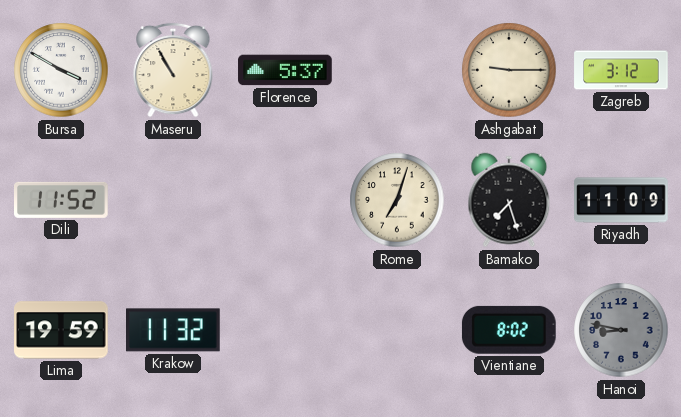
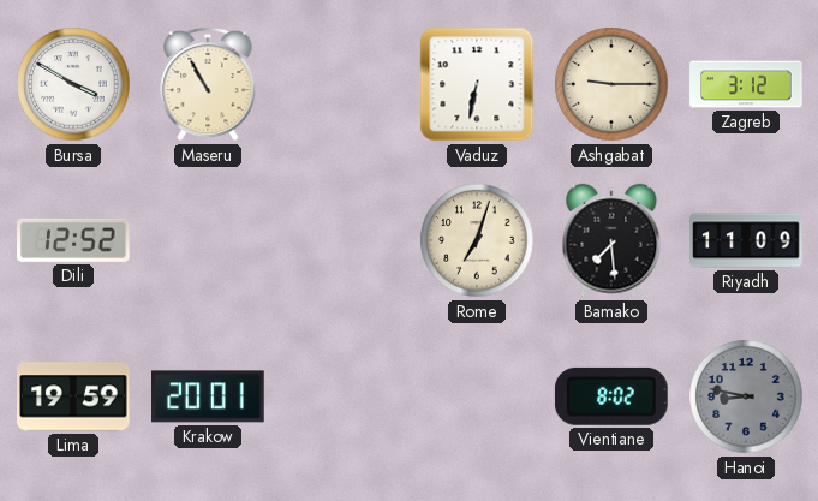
Florence: 5:37 -> none
Vaduz: none -> 6:32
Dili: 11:52 -> 12:52
Bamako: 7:27 -> 7:29
Krakow: 11:32 -> 20:01
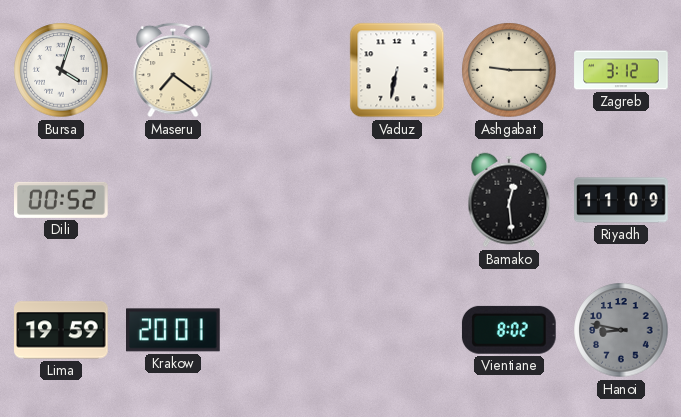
Bursa: 3:50 -> 4:03
Maseru: 10:55 -> 7:21
Dili: 12:52 -> 00:52
Rome: 7:03 -> none
Bamako: 7:29 -> 12:29
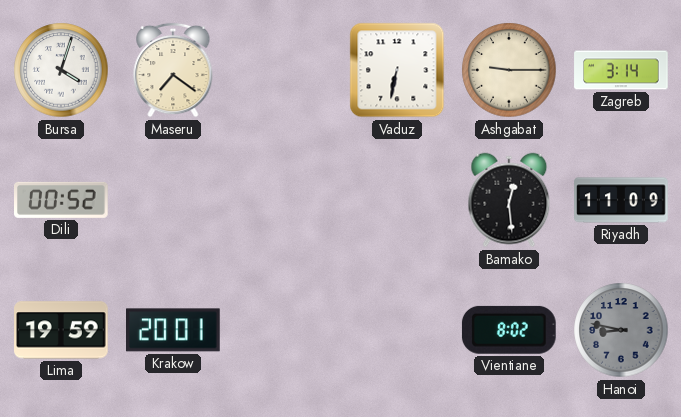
Zagreb: 3:12 -> 3:14
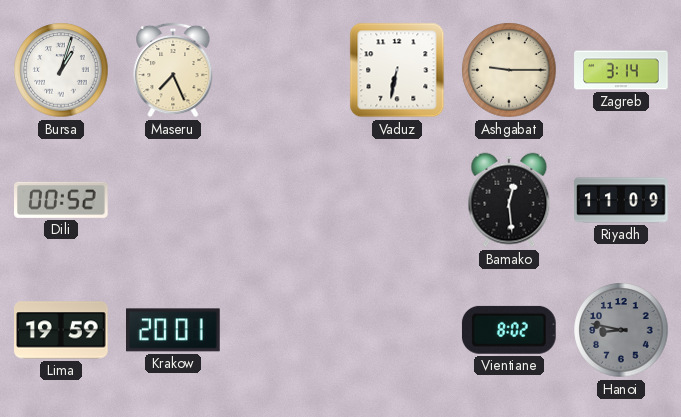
Bursa: 4:03 -> 1:03
Maseru: 7:21 -> 7:26
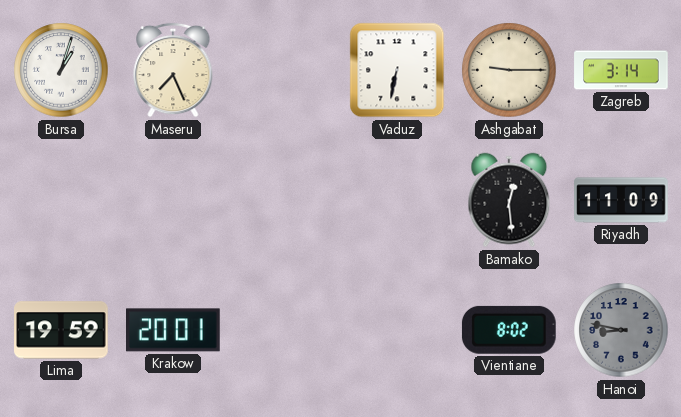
Dili: 00:52 -> none
